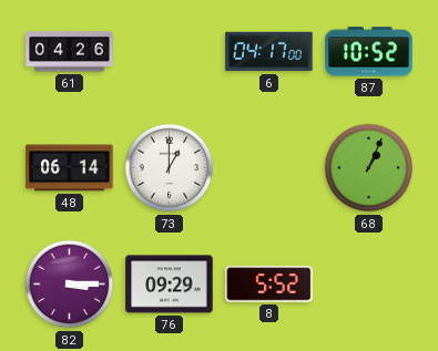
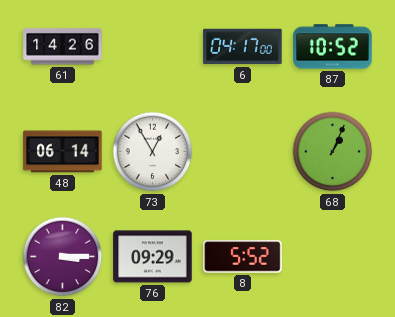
61: 04:26 -> 14:26
73: 1:00 -> 12:55
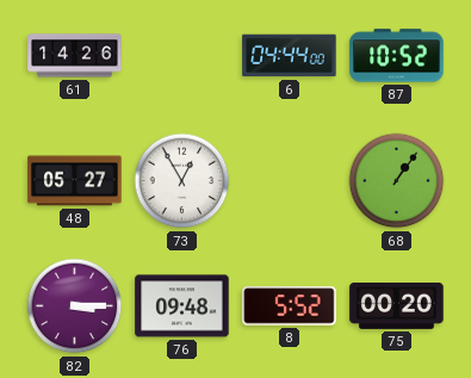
6: 04:17 -> 04:44
48: 06:14 -> 05:27
68: 1:04 -> 1:06
76: 09:29 -> 09:48
75: none -> 00:20
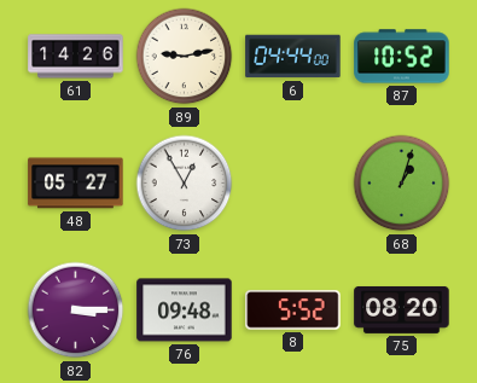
89: none -> 9:13
68: 1:06 -> 1:03
75: 00:20 -> 08:20
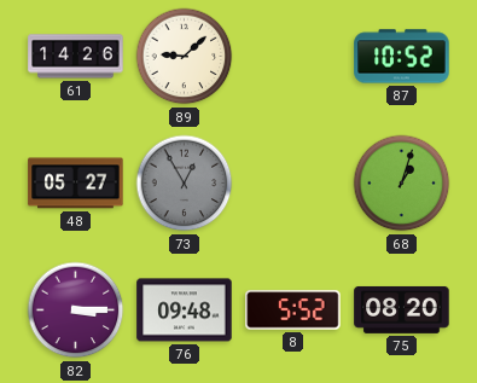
89: 9:13 -> 9:08
6: 04:44 -> none
73 dial: white -> grey
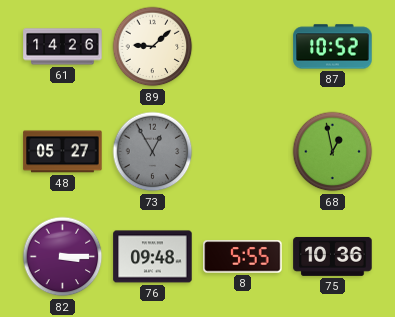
68: 1:03 -> 12:58
8: 5:52 -> 5:55
75: 08:20 -> 10:36
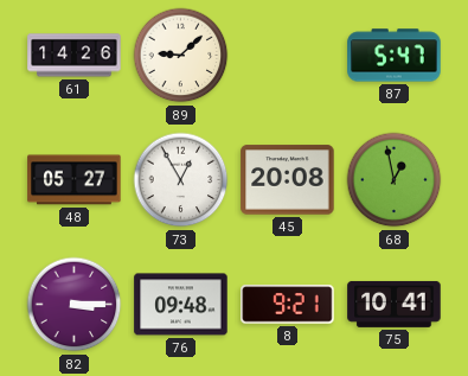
87: 10:52 -> 5:47
73 dial: grey -> white
45: none -> 20:08
8: 5:55 -> 9:21
75: 10:36 -> 10:41
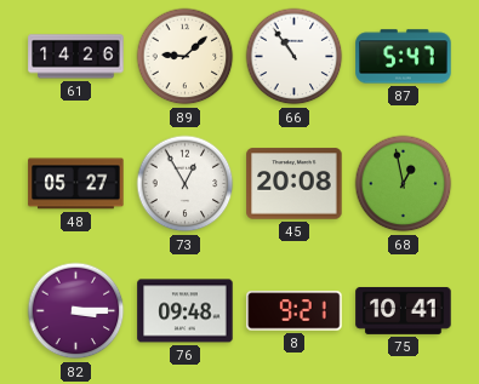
66: none -> 10:54
